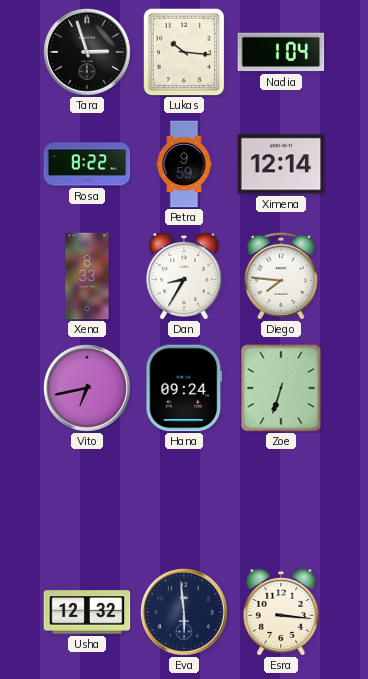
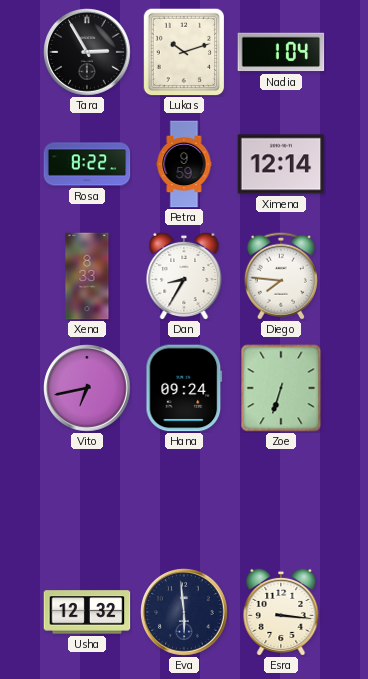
Tara: 2:57 -> 2:55
Lukas: 10:16 -> 10:12
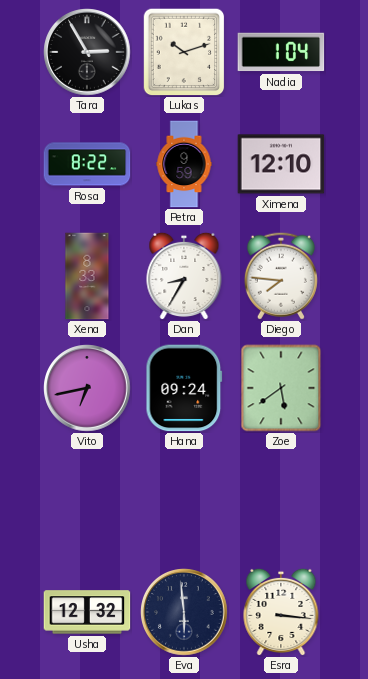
Ximena: 12:14 -> 12:10
Zoe: 6:33 -> 5:39
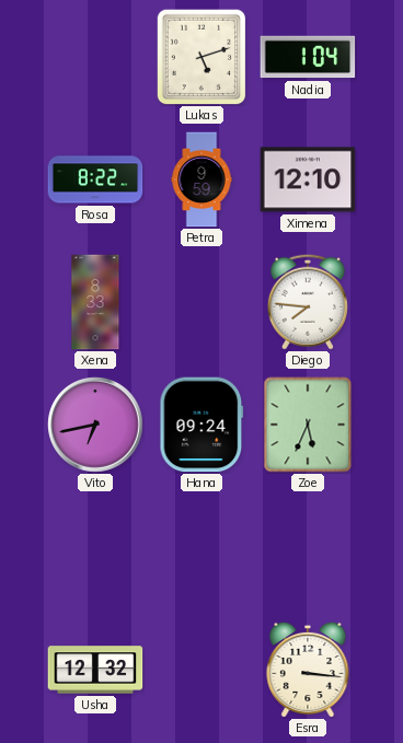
Tara: 2:55 -> none
Lukas: 10:12 -> 5:12
Dan: 8:35 -> none
Zoe: 5:39 -> 5:34
Eva: 5:59 -> none
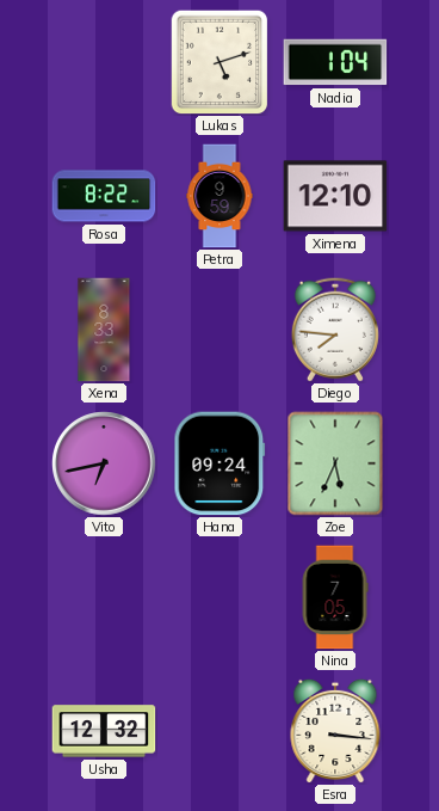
Nina: none -> 7:05
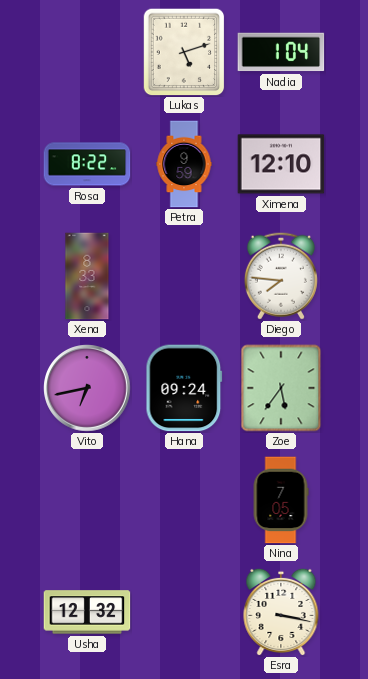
Zoe: 5:34 -> 5:36
Esra: 3:16 -> 3:17
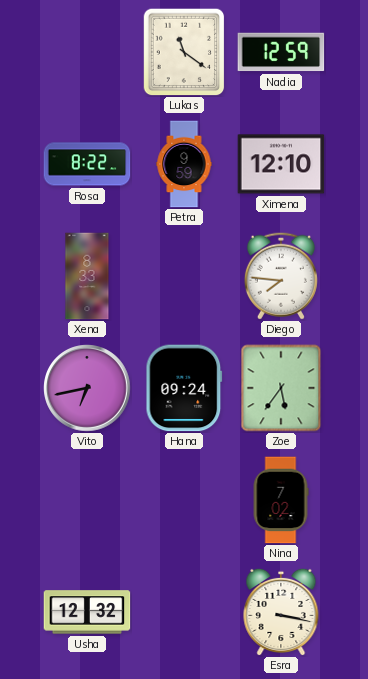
Lukas: 5:12 -> 11:21
Nadia: 1:04 -> 12:59
Nina: 7:05 -> 7:02
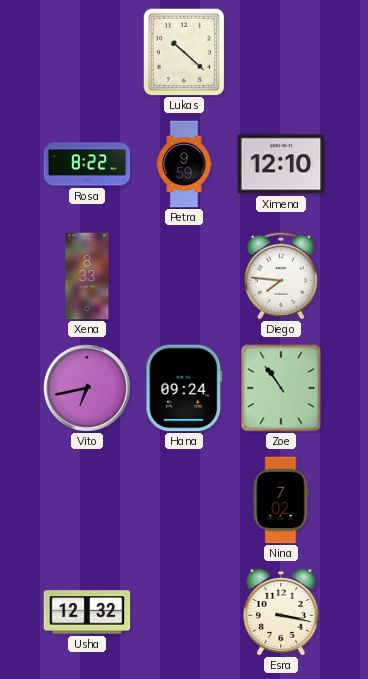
Lukas: 11:21 -> 10:22
Nadia: 12:59 -> none
Zoe: 5:36 -> 10:54
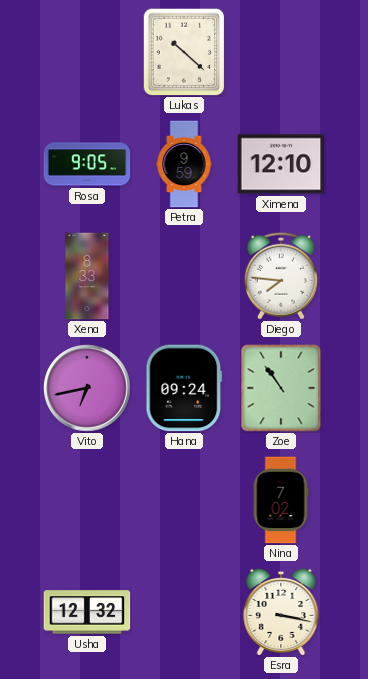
Rosa: 8:22 -> 9:05
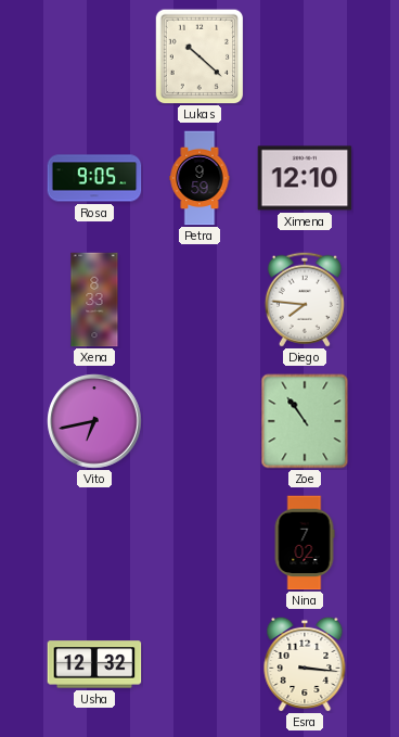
Hana: 09:24 -> none
Esra: 3:17 -> 3:16
